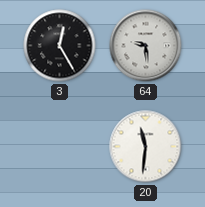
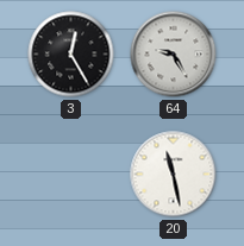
64: 9:29 -> 9:25
20: 11:31 -> 11:28
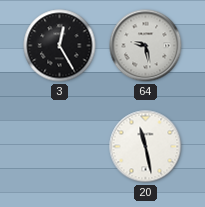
64: 9:25 -> 9:28
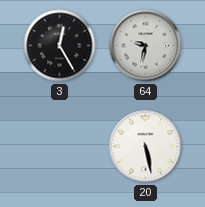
64: 9:28 -> 9:32
20: 11:28 -> 5:28
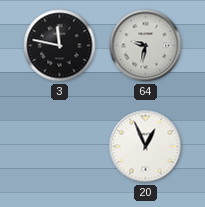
3: 12:25 -> 11:47
20: 5:28 -> 12:56
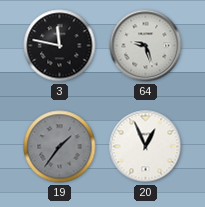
64: 9:32 -> 9:27
19: none -> 1:36
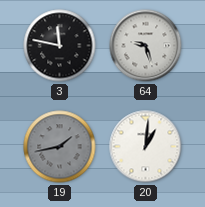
19: 1:36 -> 1:43
20: 12:56 -> 1:01
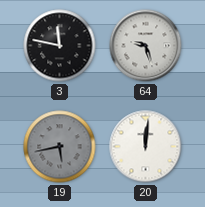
19: 1:43 -> 5:43
20: 1:01 -> 12:01
